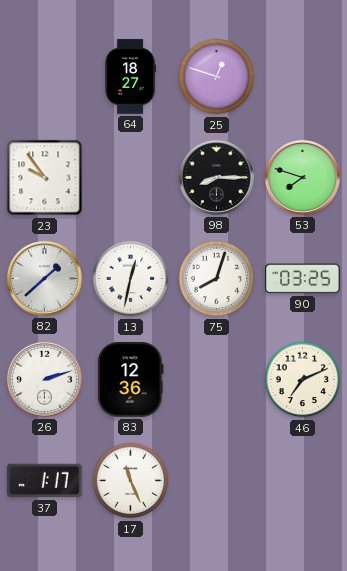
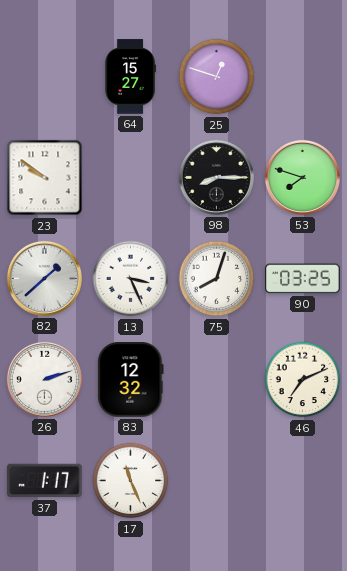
64: 18:27 -> 15:27
23: 9:54 -> 9:51
13: 12:32 -> 3:26
83: 12:36 -> 12:32
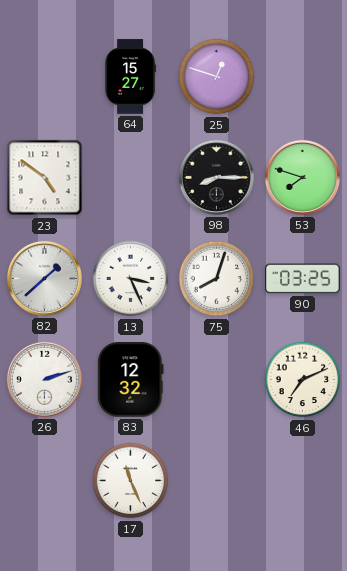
23: 9:51 -> 4:51
37: 1:17 -> none
